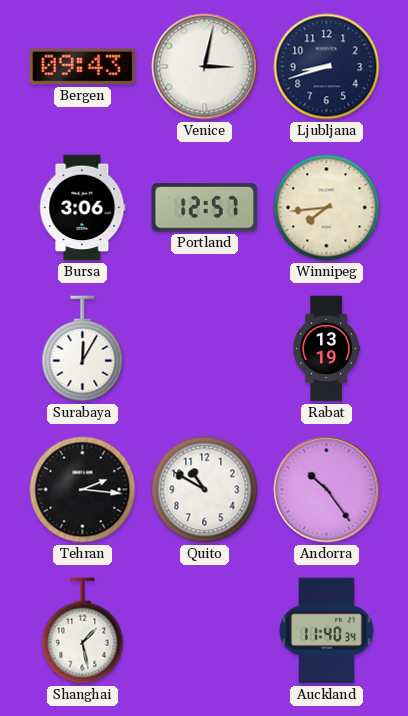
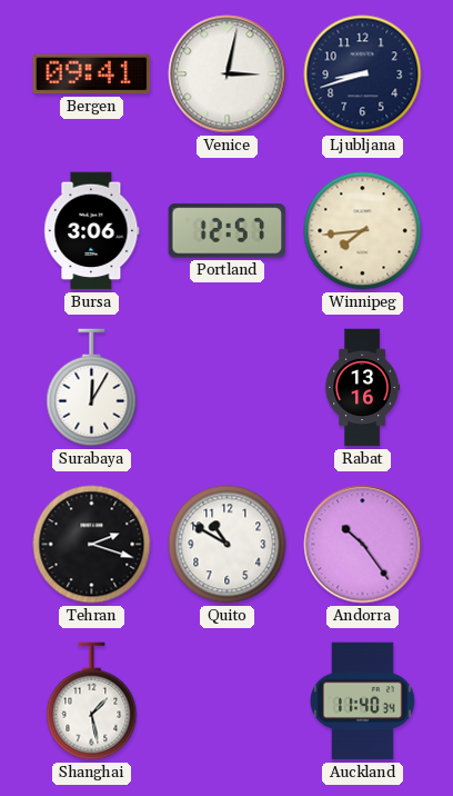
Bergen: 09:43 -> 09:41
Rabat: 13:19 -> 13:16
Tehran: 2:16 -> 2:18
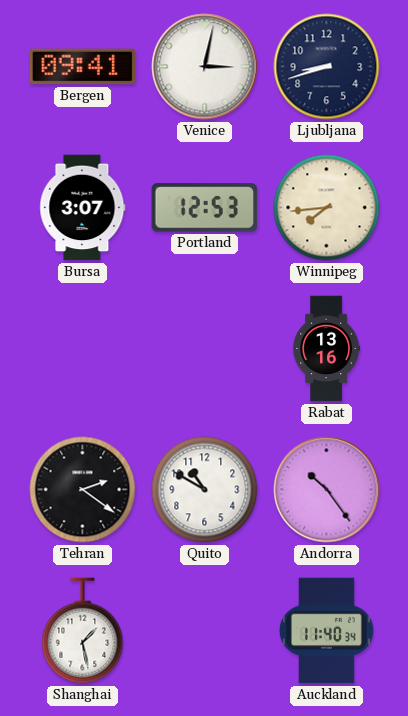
Bursa: 3:06 -> 3:07
Portland: 12:57 -> 12:53
Surabaya: 12:05 -> none
Tehran: 2:18 -> 2:21
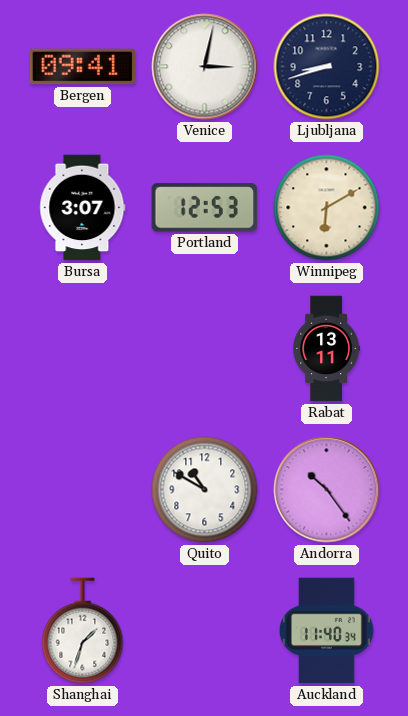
Winnipeg: 7:44 -> 6:10
Rabat: 13:16 -> 13:11
Tehran: 2:21 -> none
Shanghai: 1:28 -> 1:33
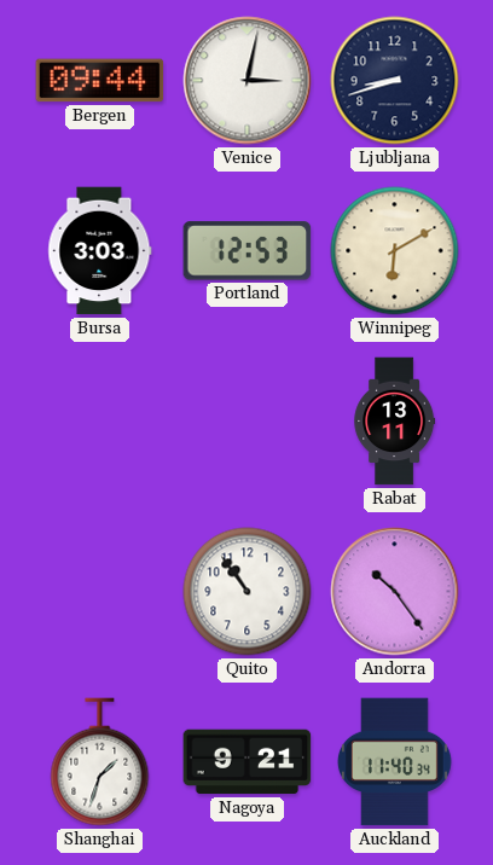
Bergen: 09:41 -> 09:44
Bursa: 3:07 -> 3:03
Quito: 10:50 -> 10:54
Nagoya: none -> 9:21
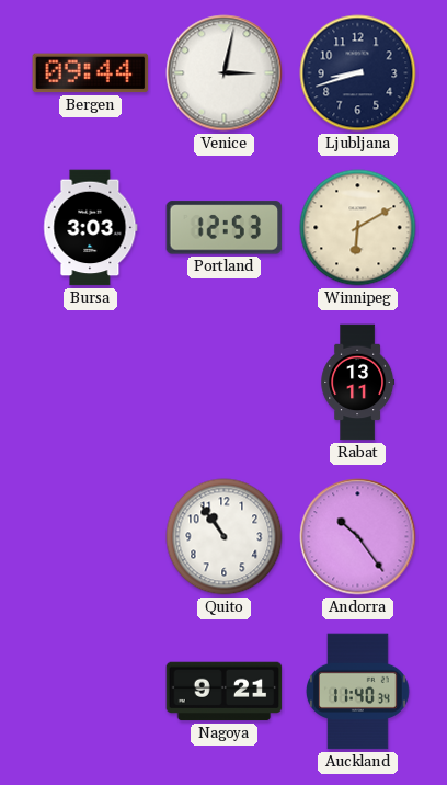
Shanghai: 1:33 -> none
